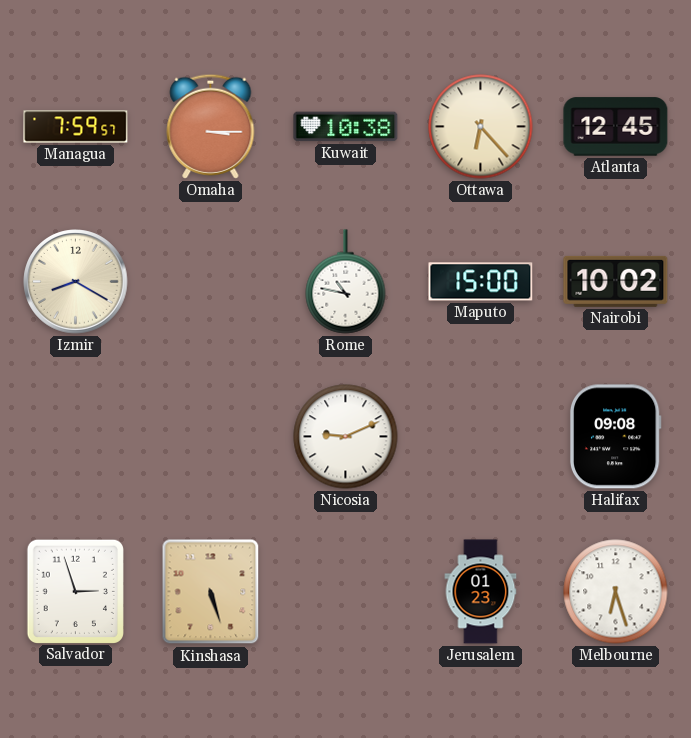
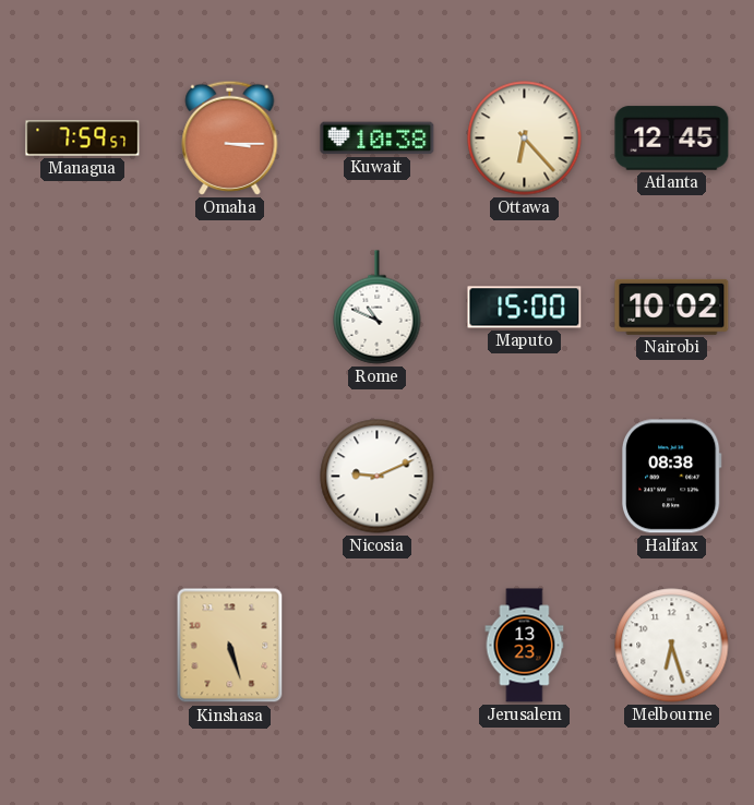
Izmir: 8:20 -> none
Rome: 10:47 -> 10:49
Halifax: 09:08 -> 08:38
Salvador: 2:57 -> none
Jerusalem: 01:23 -> 13:23
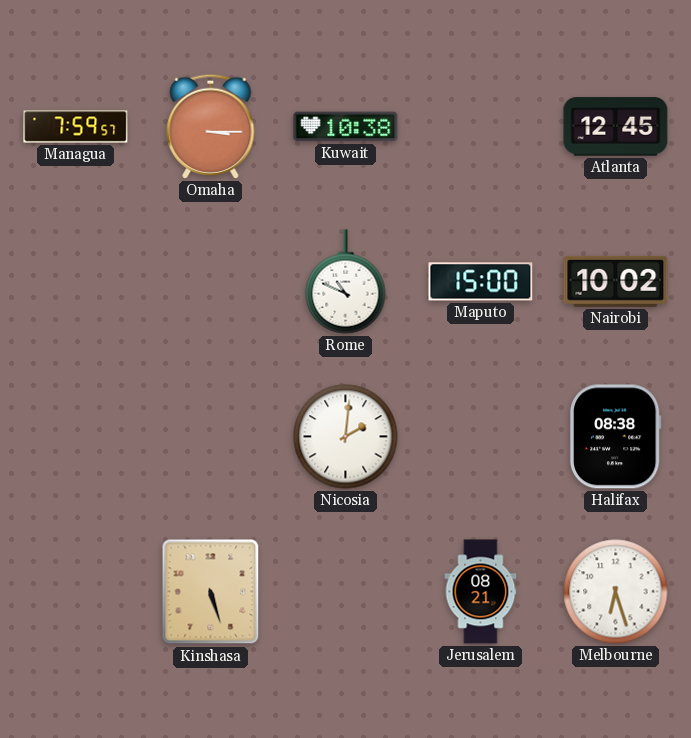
Ottawa: 6:23 -> none
Nicosia: 9:11 -> 2:01
Jerusalem: 13:23 -> 08:21
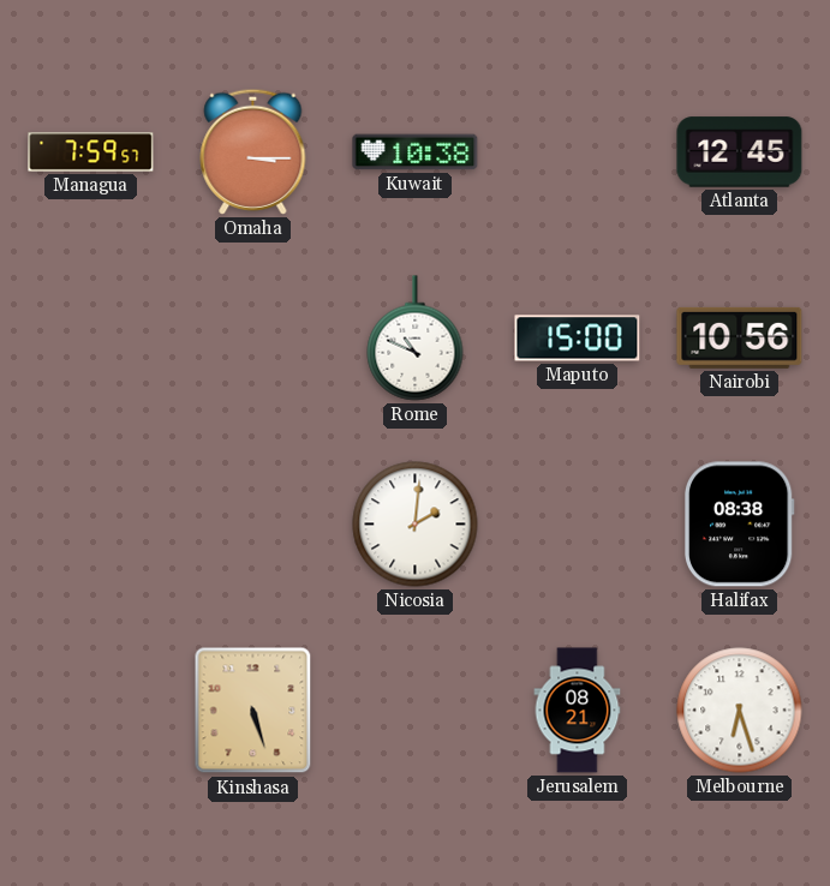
Nairobi: 10:02 -> 10:56
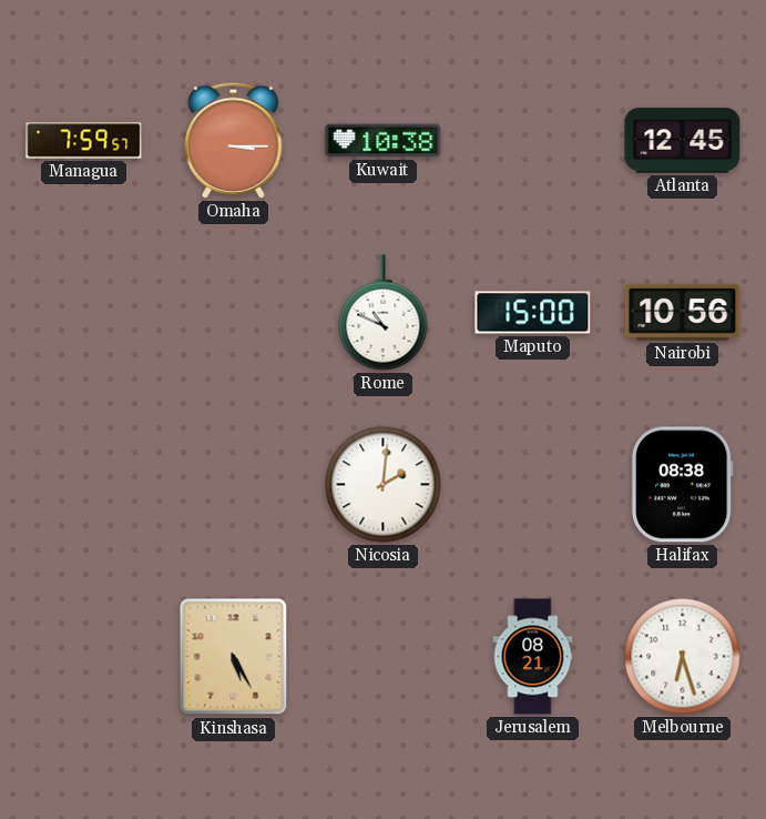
Kinshasa: 5:27 -> 5:25
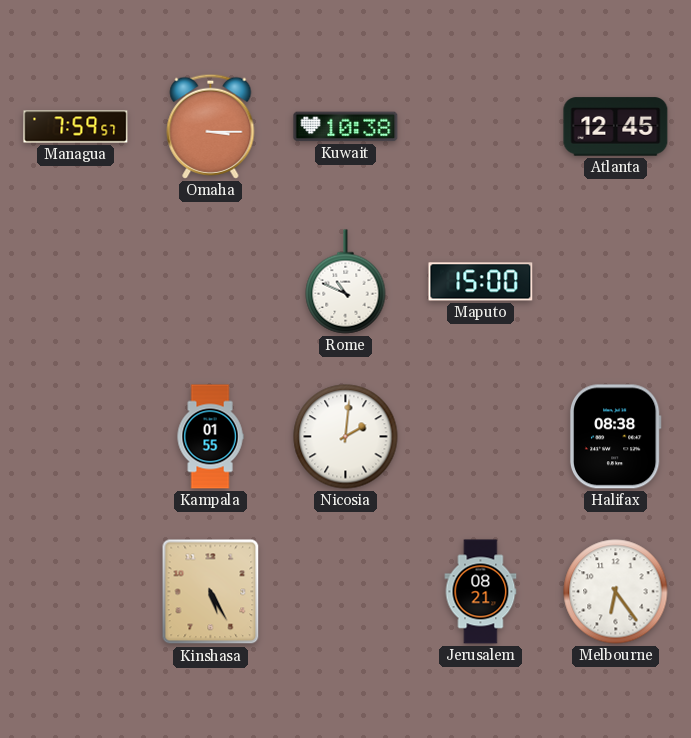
Nairobi: 10:56 -> none
Kampala: none -> 01:55
Melbourne: 6:27 -> 6:24
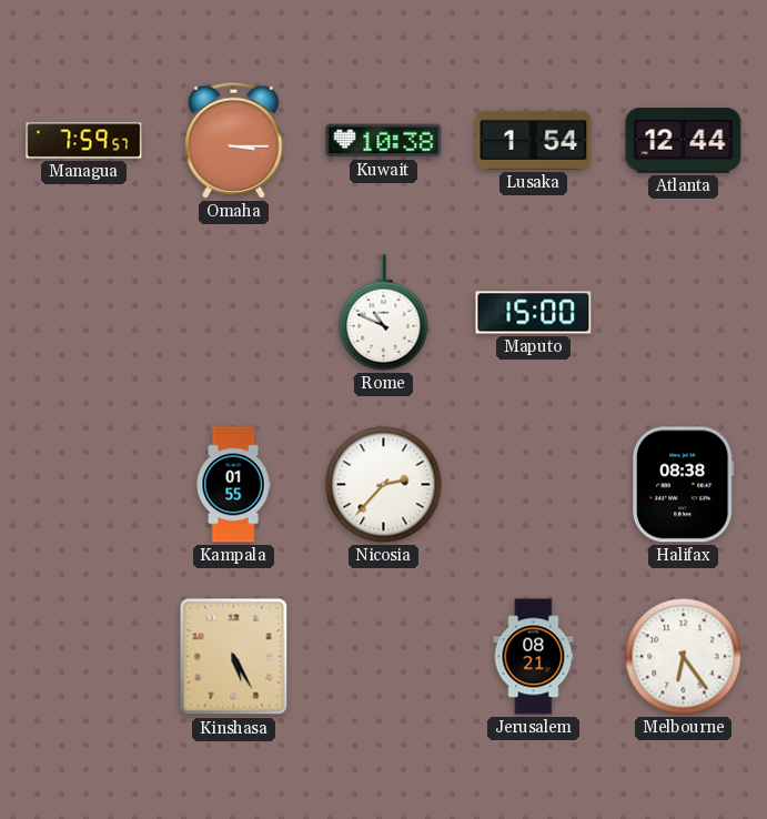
Lusaka: none -> 1:54
Atlanta: 12:45 -> 12:44
Nicosia: 2:01 -> 2:37
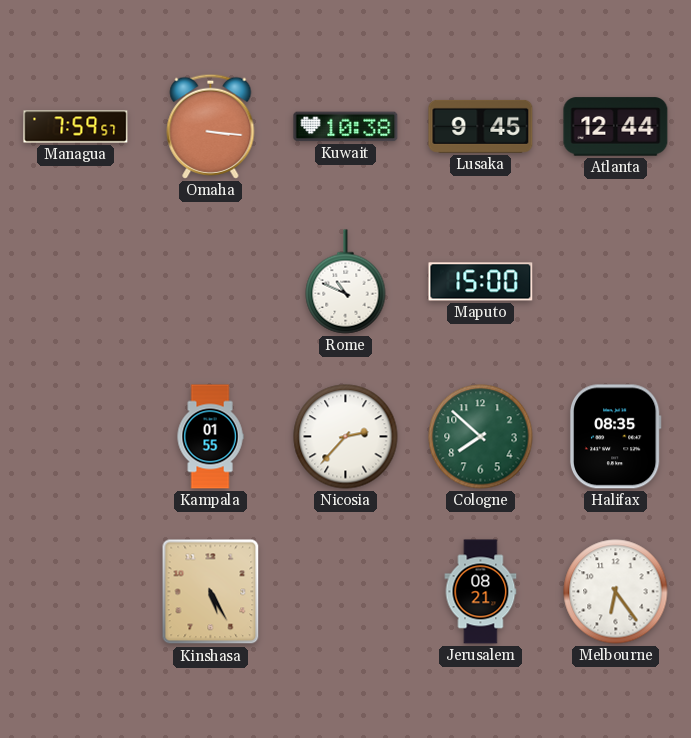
Omaha: 3:15 -> 3:16
Lusaka: 1:54 -> 9:45
Cologne: none -> 7:52
Halifax: 08:38 -> 08:35
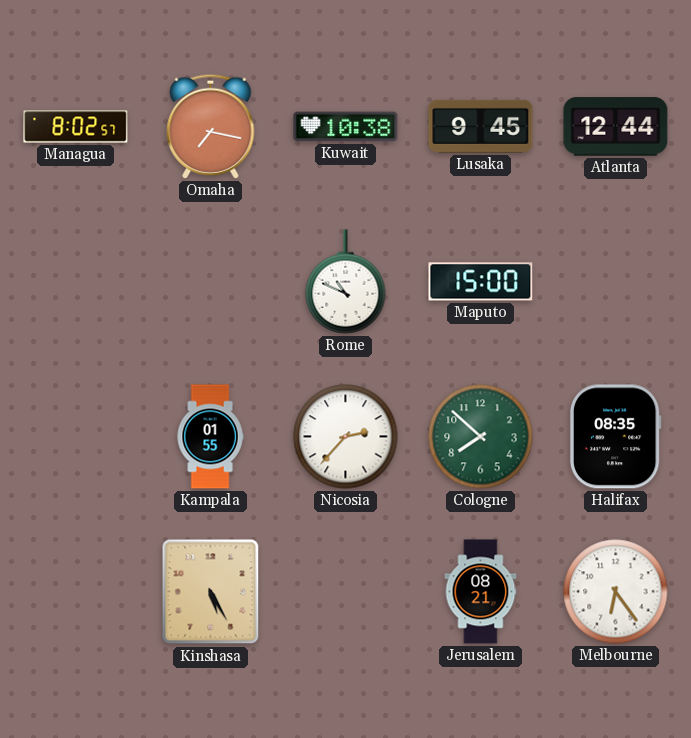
Managua: 7:59 -> 8:02
Omaha: 3:16 -> 7:17
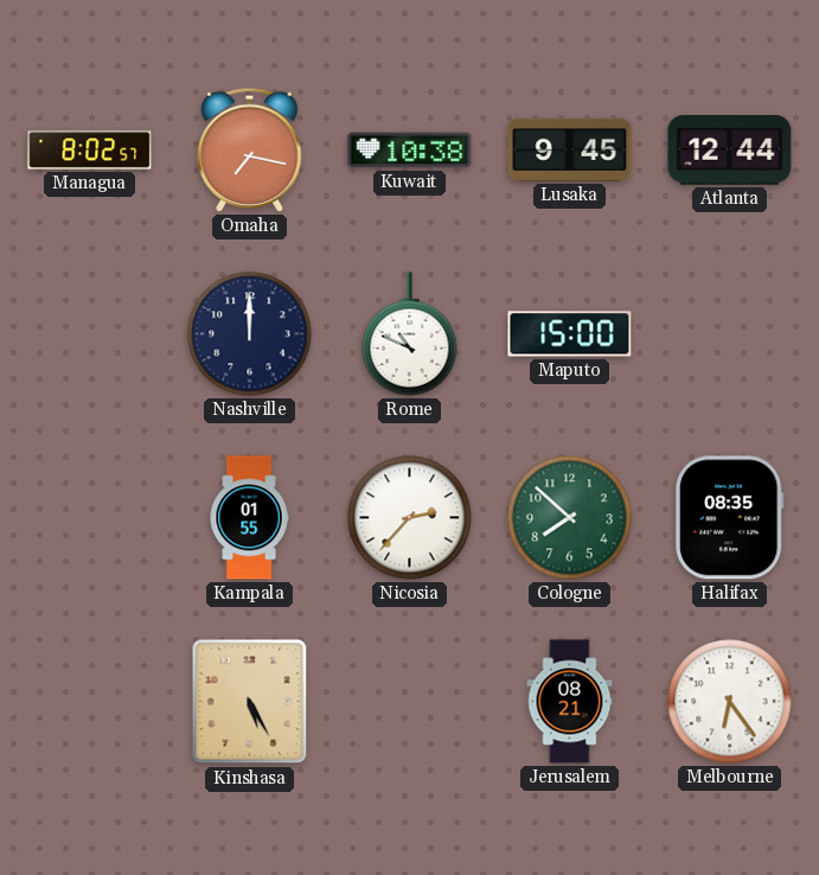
Nashville: none -> 12:00
